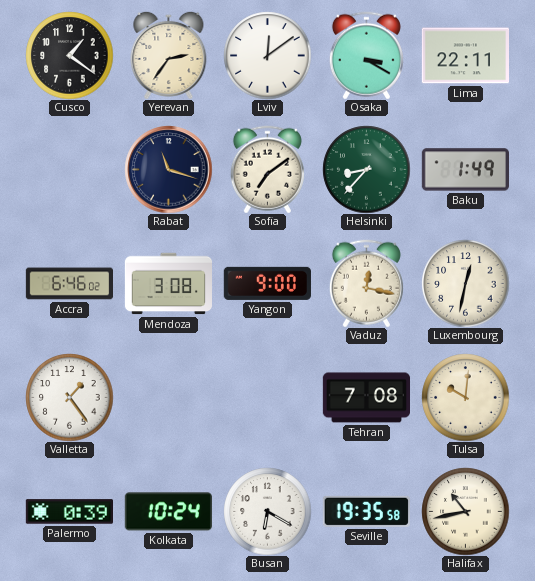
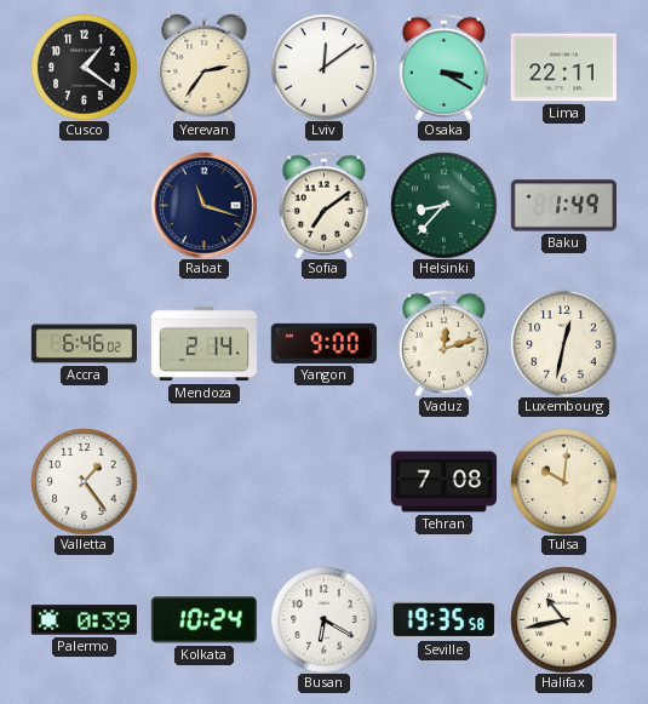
Mendoza: 3:08 -> 2:14
Vaduz: 12:17 -> 12:12
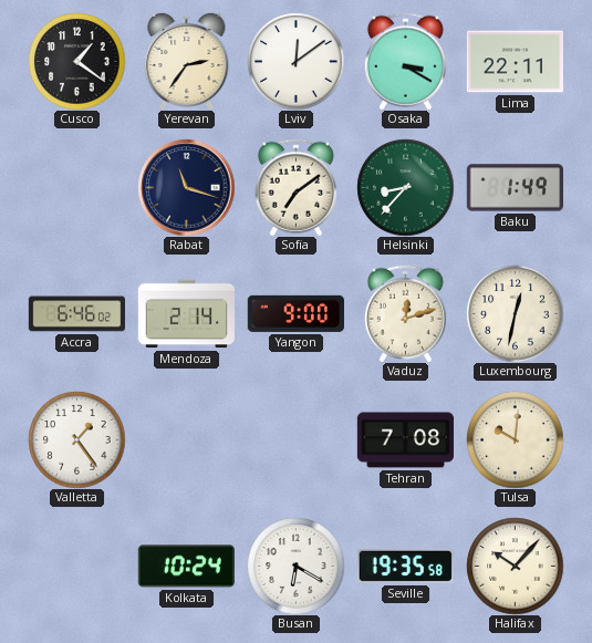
Palermo: 0:39 -> none
Halifax: 10:43 -> 10:07
